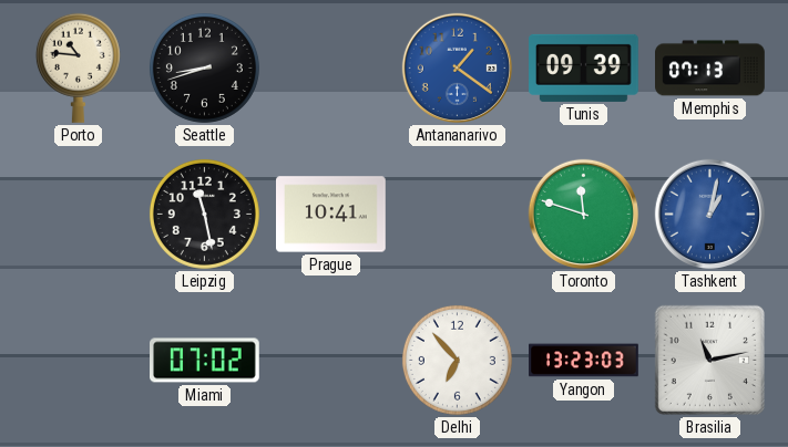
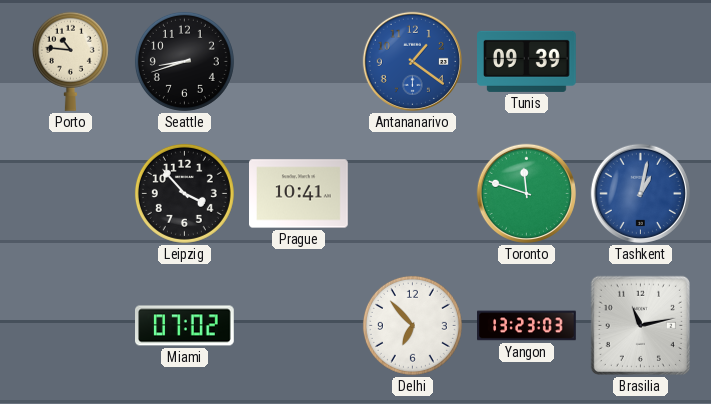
Memphis: 07:13 -> none
Leipzig: 11:28 -> 3:53
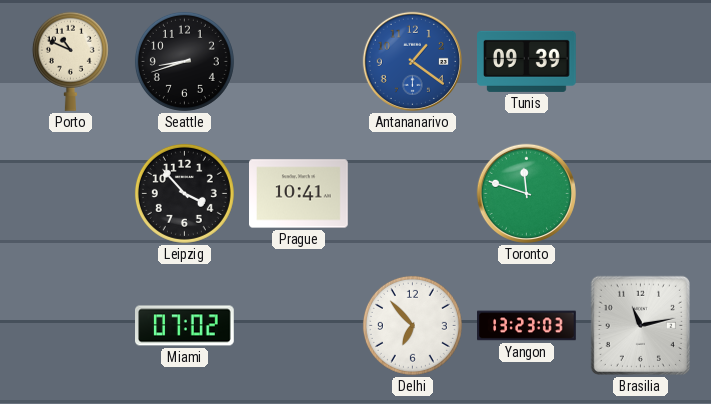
Porto: 10:46 -> 10:49
Tashkent: 1:02 -> none
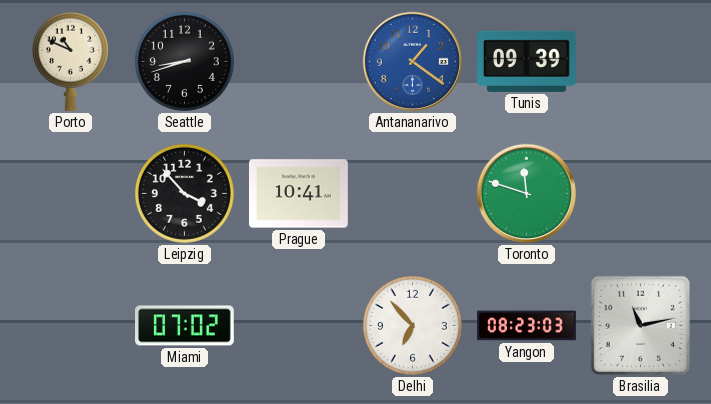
Yangon: 13:23 -> 08:23
